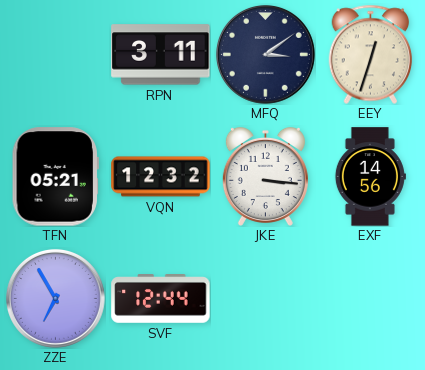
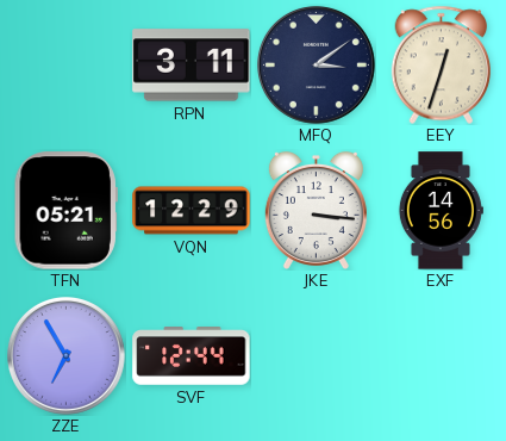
VQN: 12:32 -> 12:29
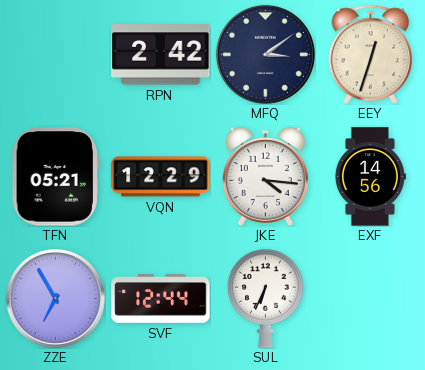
RPN: 3:11 -> 2:42
JKE: 3:16 -> 4:16
SUL: none -> 6:34
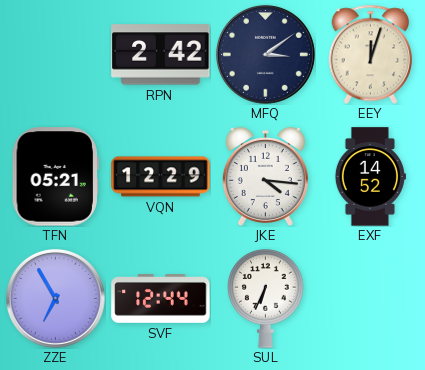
EEY: 12:33 -> 12:03
EXF: 14:56 -> 14:52
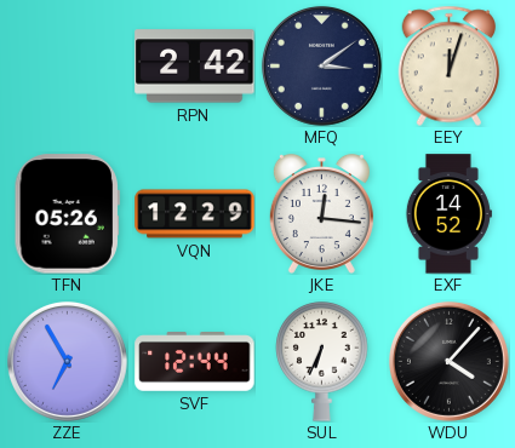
TFN: 05:21 -> 05:26
JKE: 4:16 -> 12:16
WDU: none -> 4:07
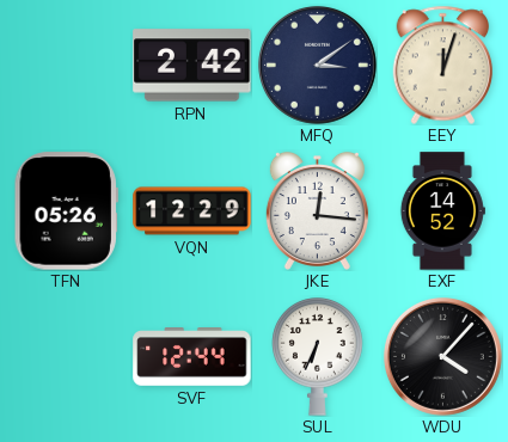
ZZE: 6:55 -> none
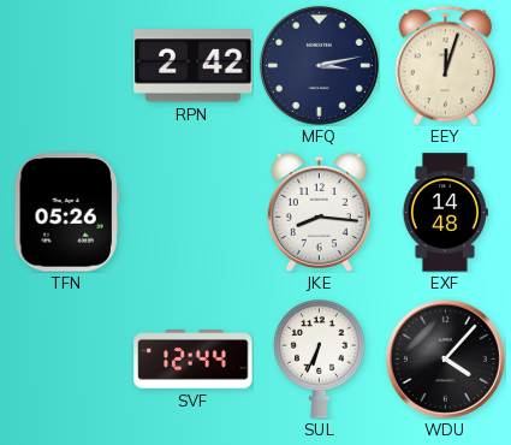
MFQ: 3:09 -> 3:13
VQN: 12:29 -> none
JKE: 12:16 -> 8:16
EXF: 14:52 -> 14:48
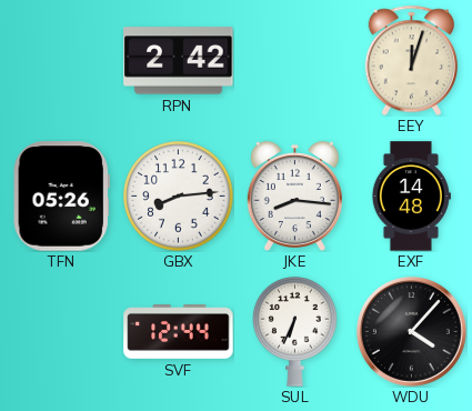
MFQ: 3:13 -> none
GBX: none -> 8:14
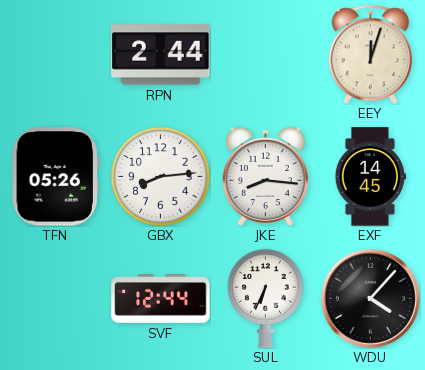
RPN: 2:42 -> 2:44
EXF: 14:48 -> 14:45
